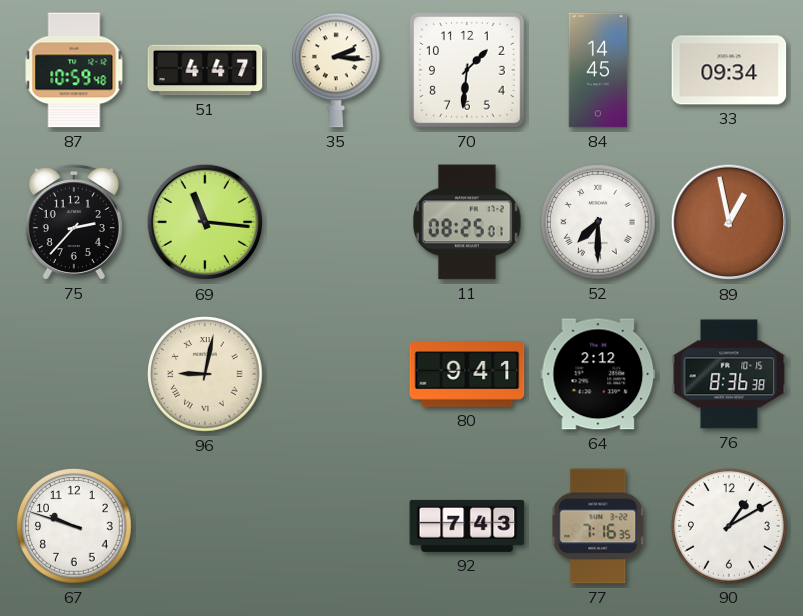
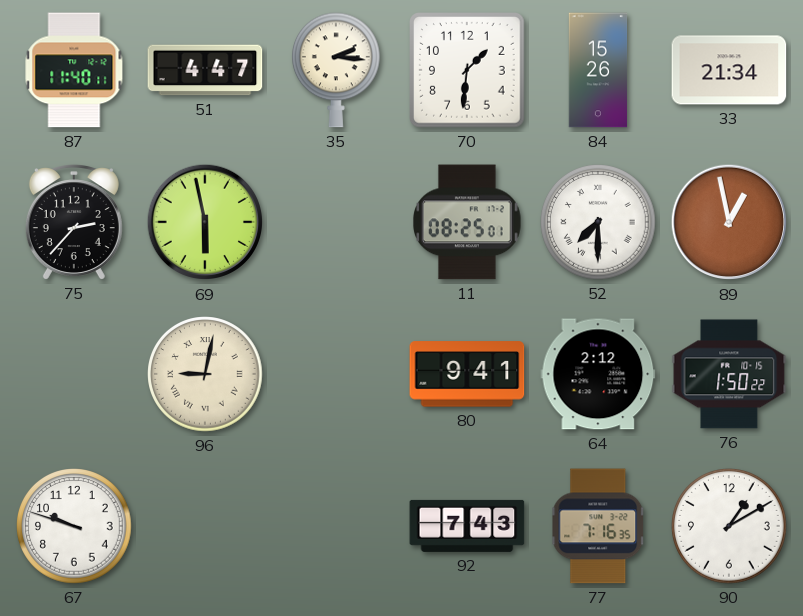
87: 10:59 -> 11:40
84: 14:45 -> 15:26
33: 09:34 -> 21:34
69: 11:16 -> 5:58
76: 8:36 -> 1:50
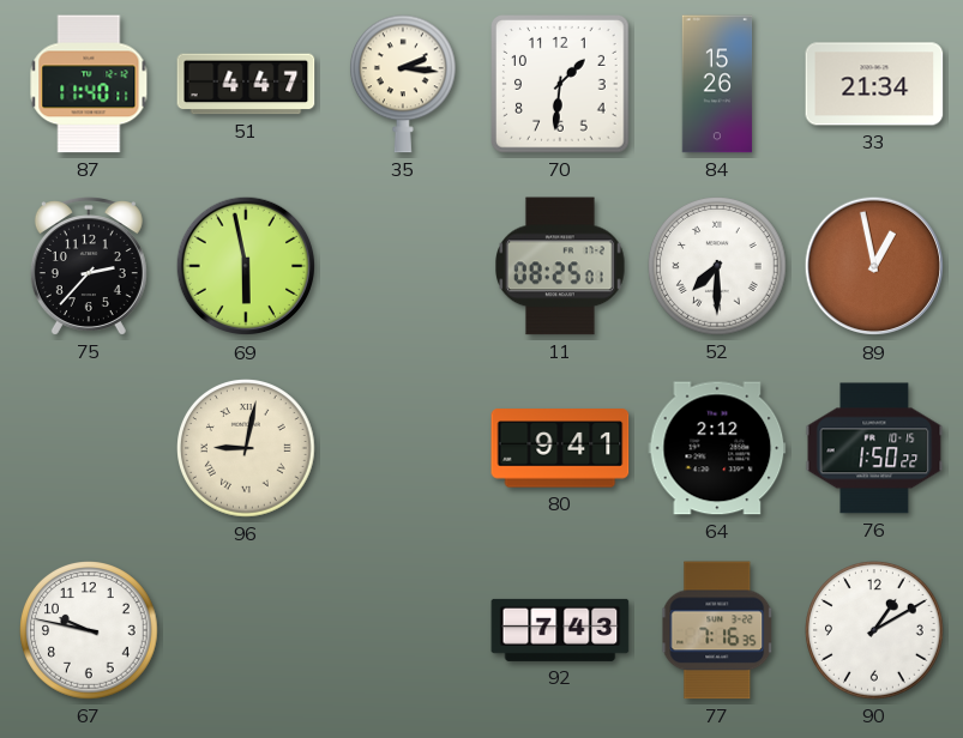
67: 9:48 -> 9:47
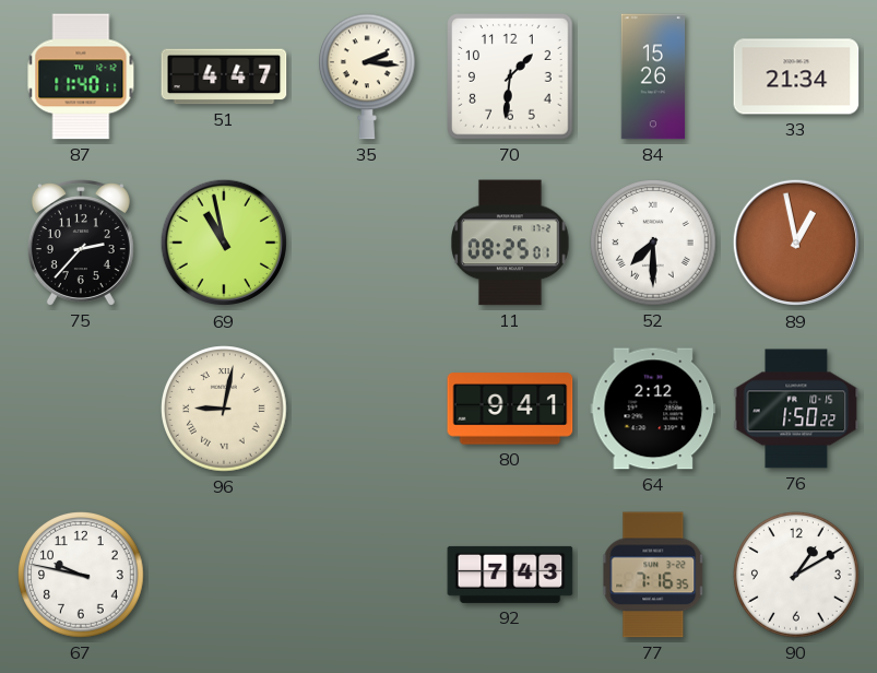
69: 5:58 -> 10:58
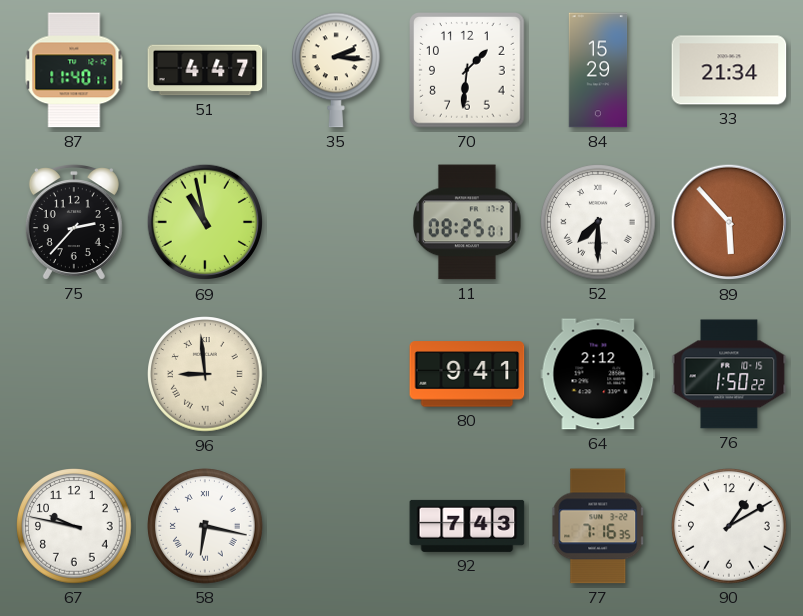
84: 15:26 -> 15:29
89: 12:58 -> 5:53
96: 9:02 -> 8:59
58: none -> 6:17
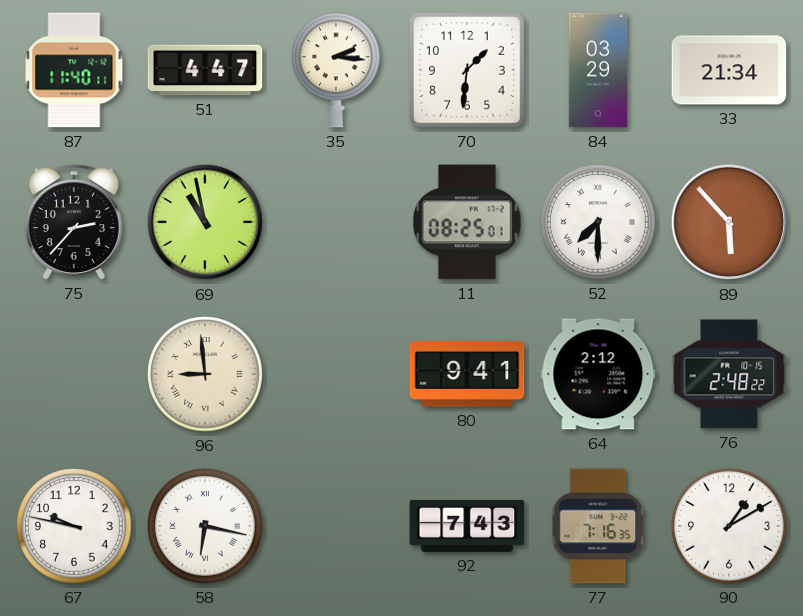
84: 15:29 -> 03:29
76: 1:50 -> 2:48
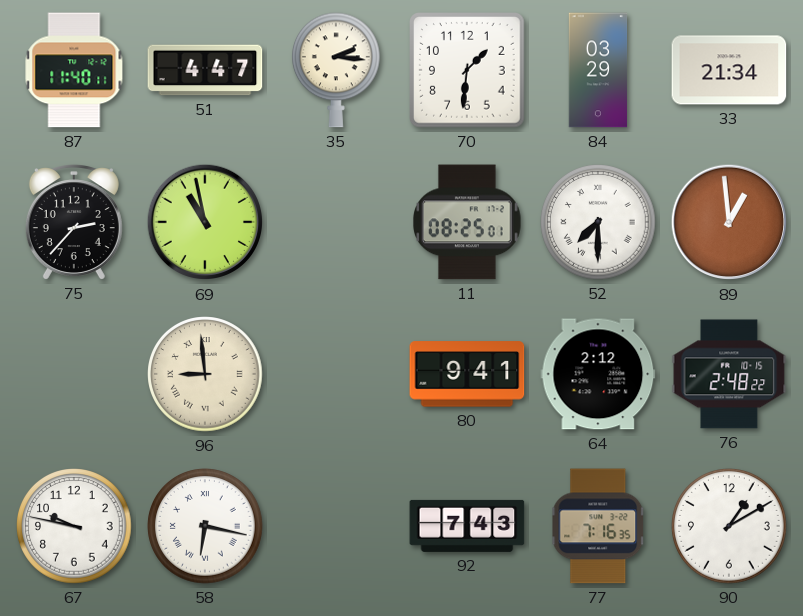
89: 5:53 -> 12:59
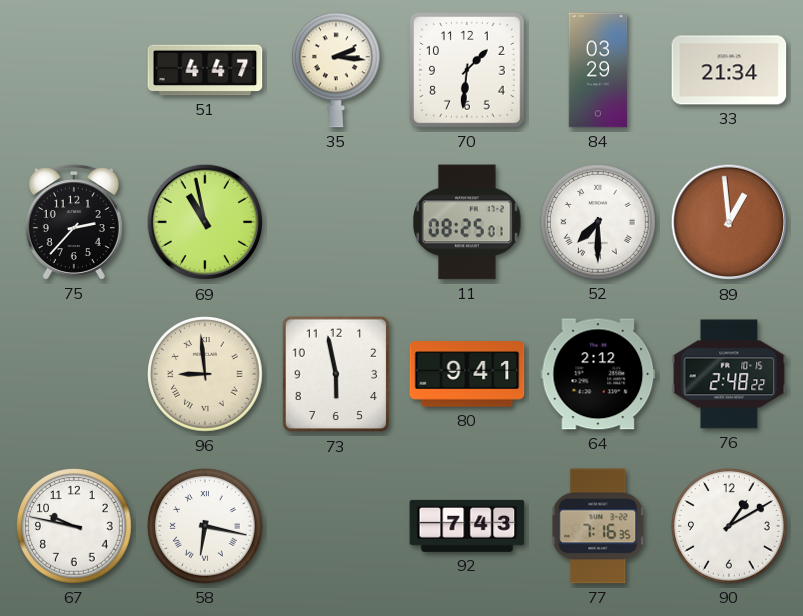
87: 11:40 -> none
73: none -> 5:58
